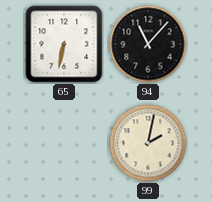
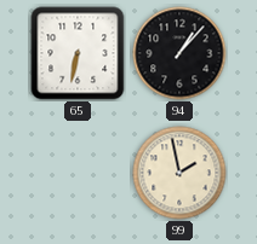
94: 11:07 -> 1:07
99: 2:02 -> 1:58
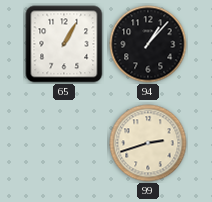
65: 6:32 -> 1:05
99: 1:58 -> 2:42
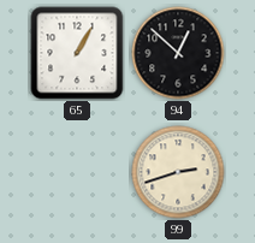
94: 1:07 -> 12:52
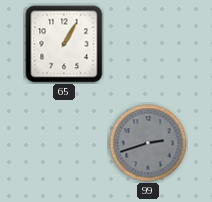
94: 12:52 -> none
99 dial: cream -> grey
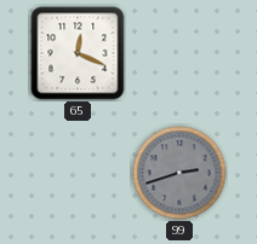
65: 1:05 -> 12:19
